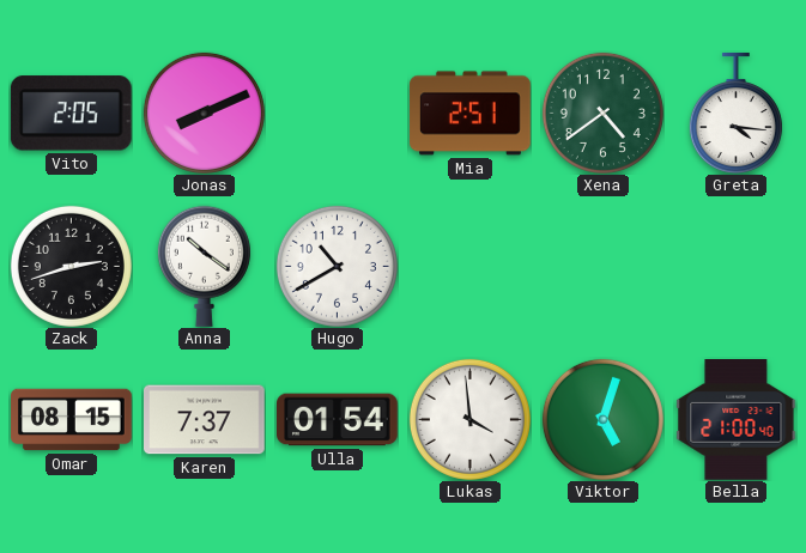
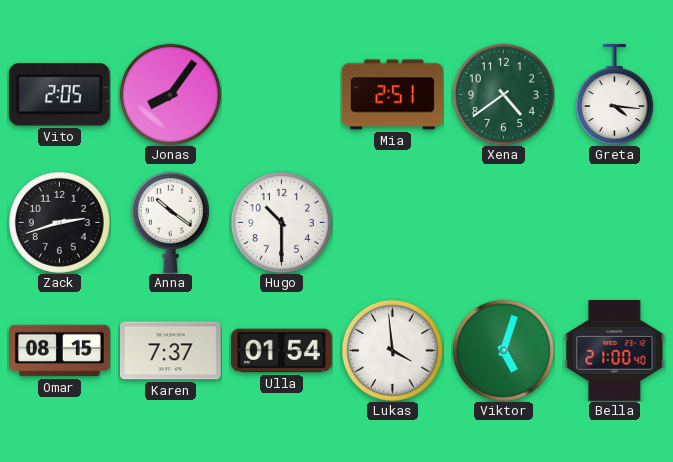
Jonas: 8:11 -> 8:06
Hugo: 10:40 -> 10:30
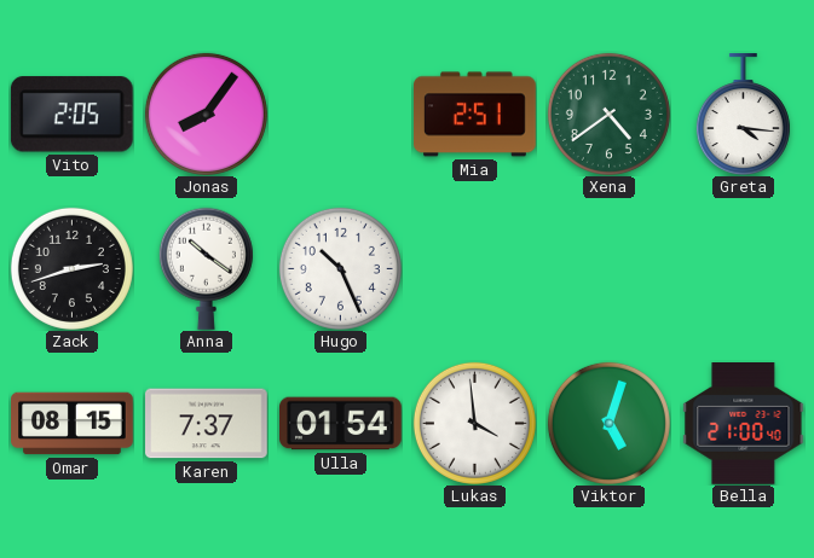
Hugo: 10:30 -> 10:26
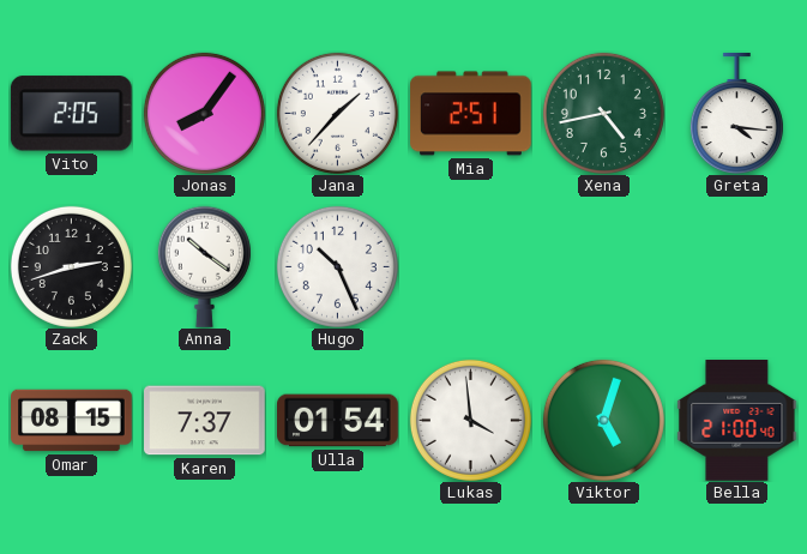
Jana: none -> 1:37
Xena: 4:39 -> 4:43
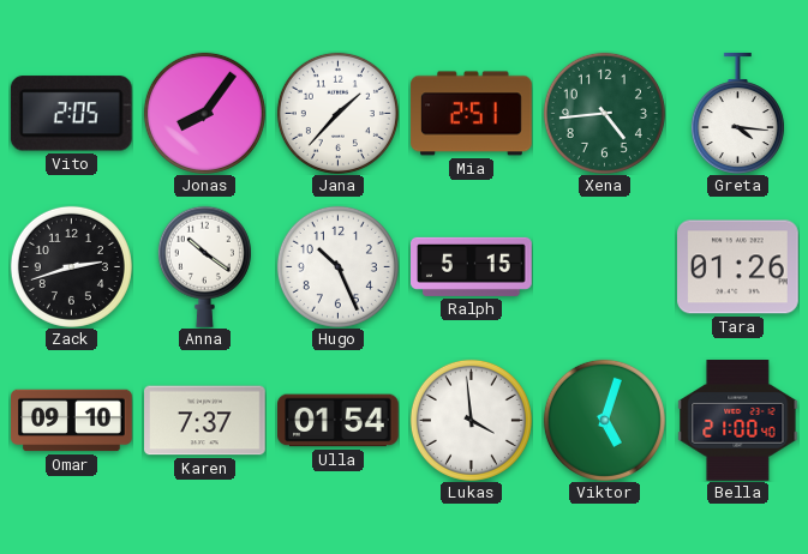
Xena: 4:43 -> 4:44
Ralph: none -> 5:15
Tara: none -> 01:26
Omar: 08:15 -> 09:10
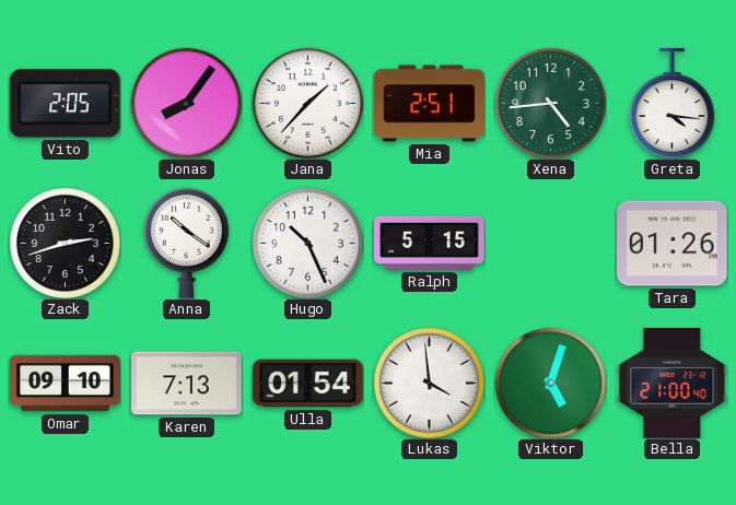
Karen: 7:37 -> 7:13
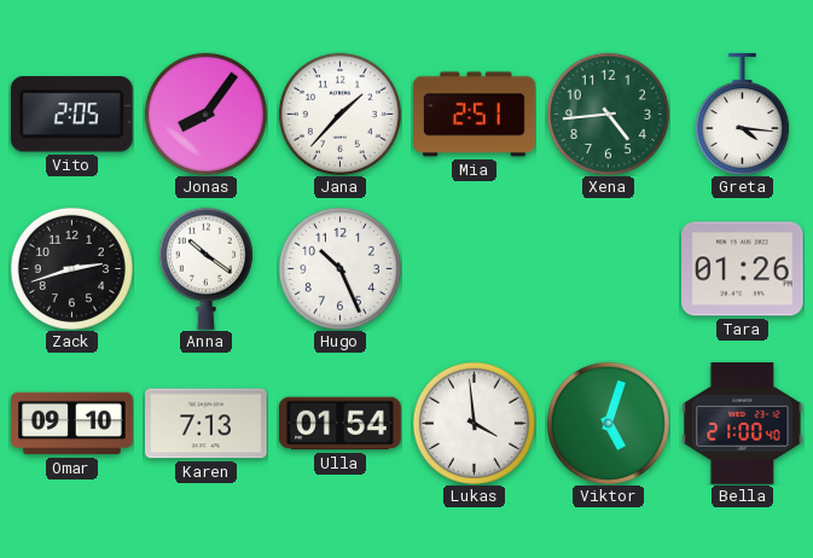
Ralph: 5:15 -> none
